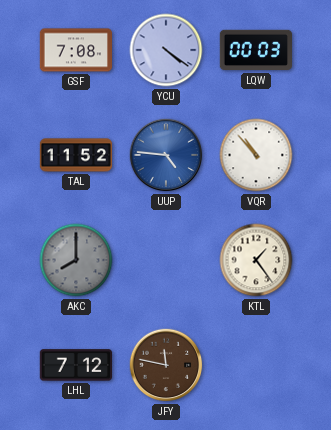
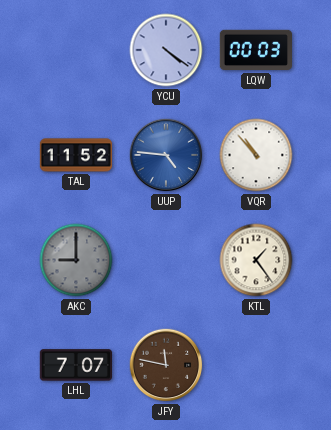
GSF: 7:08 -> none
AKC: 8:00 -> 9:00
LHL: 7:12 -> 7:07
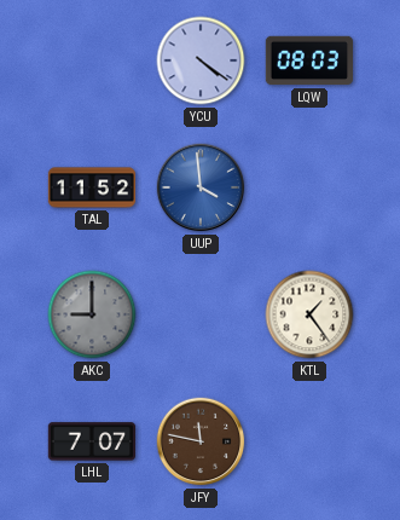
LQW: 00:03 -> 08:03
UUP: 4:46 -> 3:59
VQR: 10:53 -> none
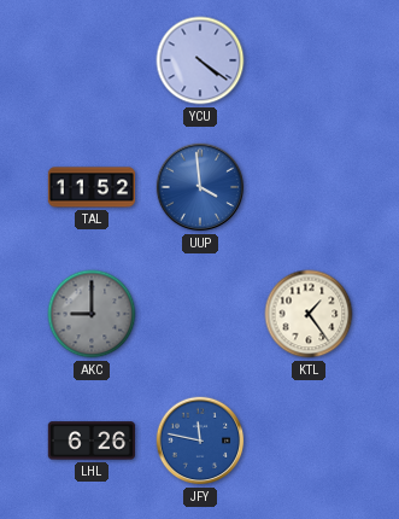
LQW: 08:03 -> none
LHL: 7:07 -> 6:26
JFY dial: brown -> blue
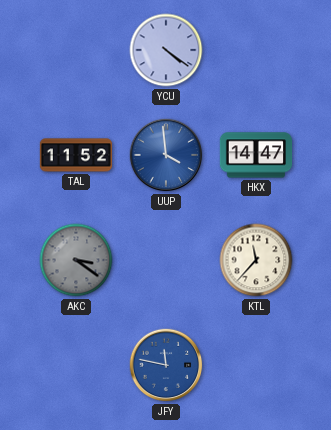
HKX: none -> 14:47
AKC: 9:00 -> 3:21
KTL: 1:24 -> 11:37
LHL: 6:26 -> none
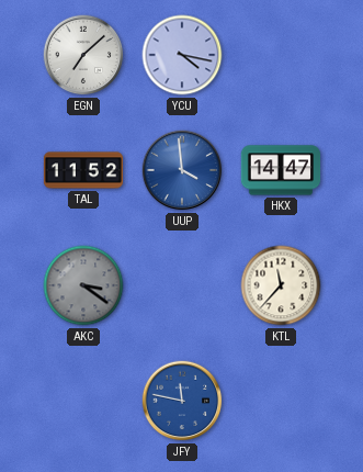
EGN: none -> 7:08
YCU: 4:21 -> 4:17
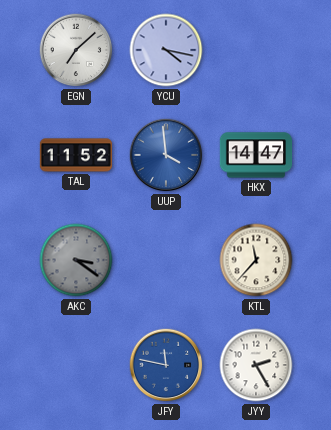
JYY: none -> 2:25
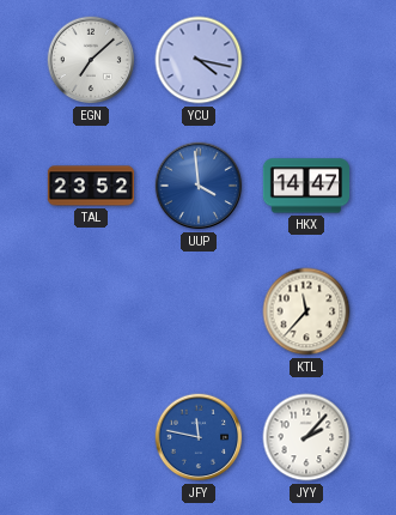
TAL: 11:52 -> 23:52
AKC: 3:21 -> none
JYY: 2:25 -> 2:07
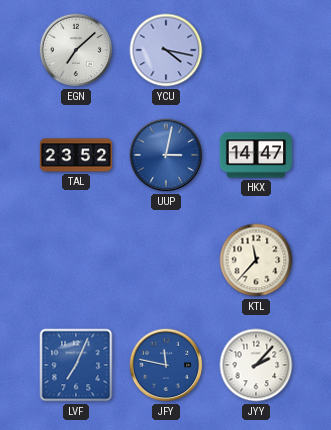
UUP: 3:59 -> 3:02
LVF: none -> 7:04
